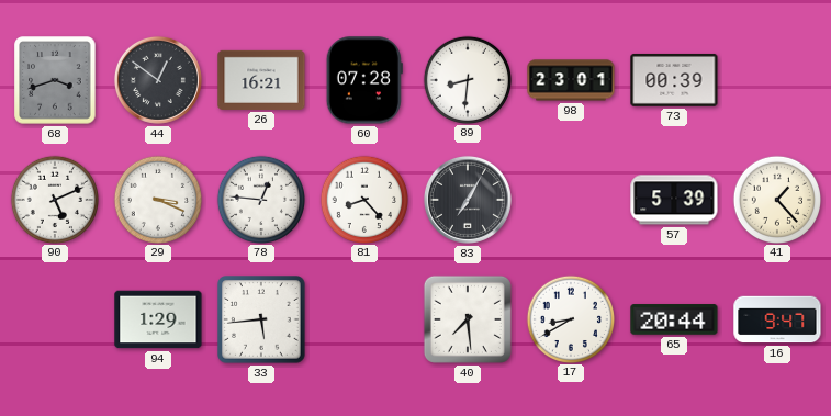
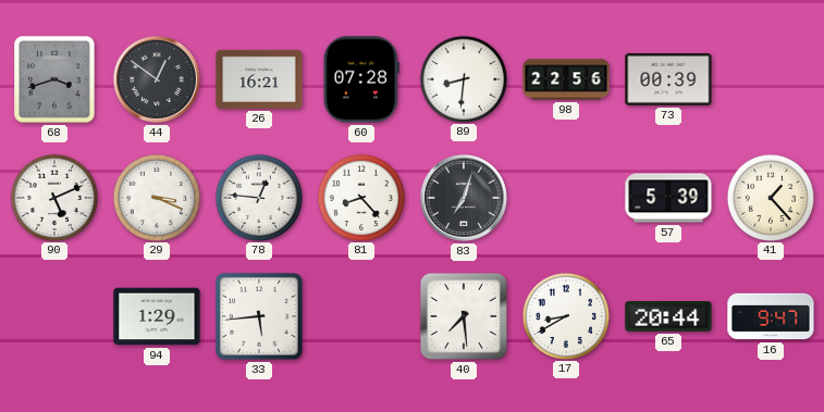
98: 23:01 -> 22:56
83: 7:05 -> 7:03
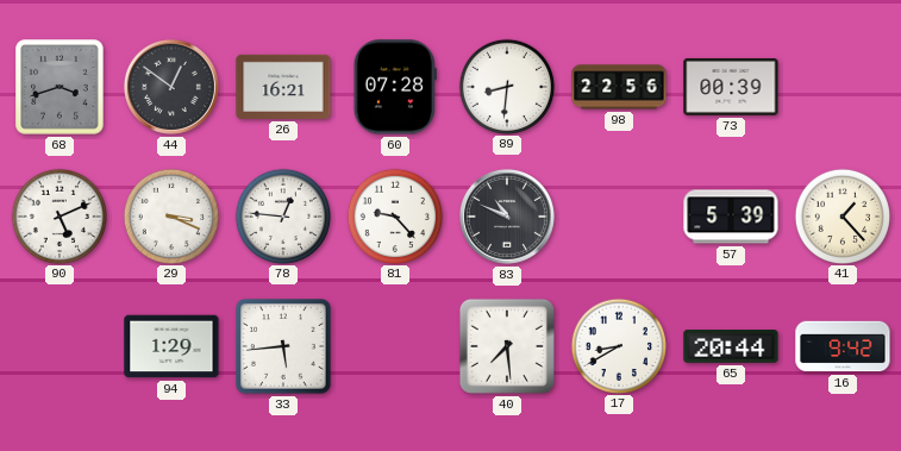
81: 8:23 -> 9:23
83: 7:03 -> 10:49
16: 9:47 -> 9:42
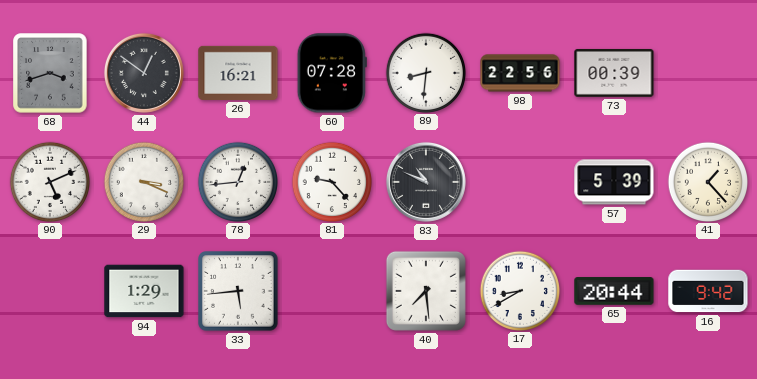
78: 12:46 -> 12:44
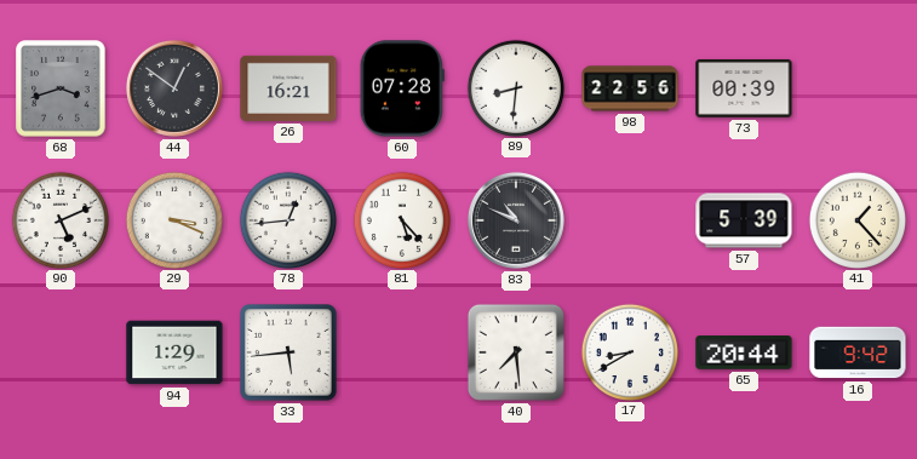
81: 9:23 -> 5:23
